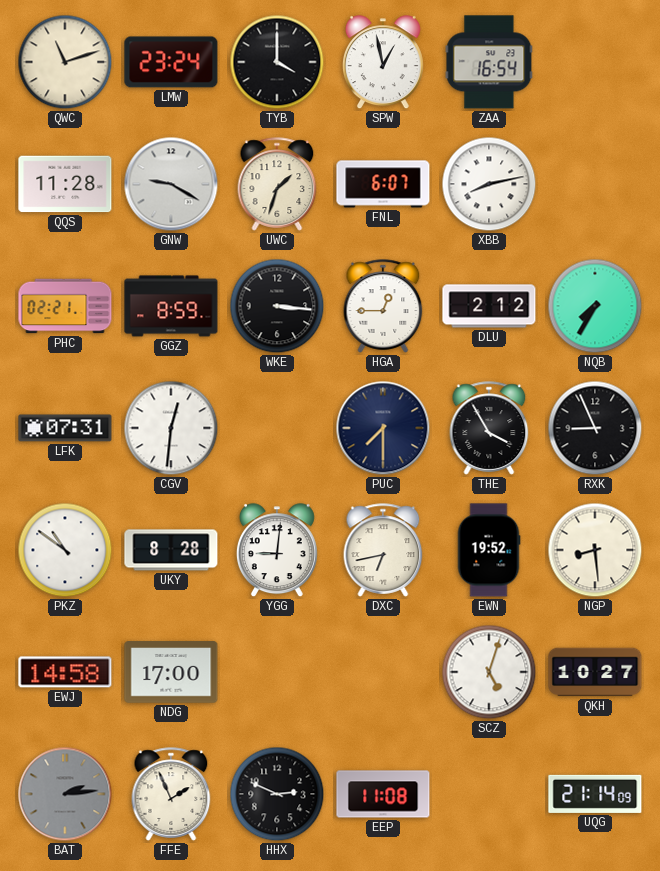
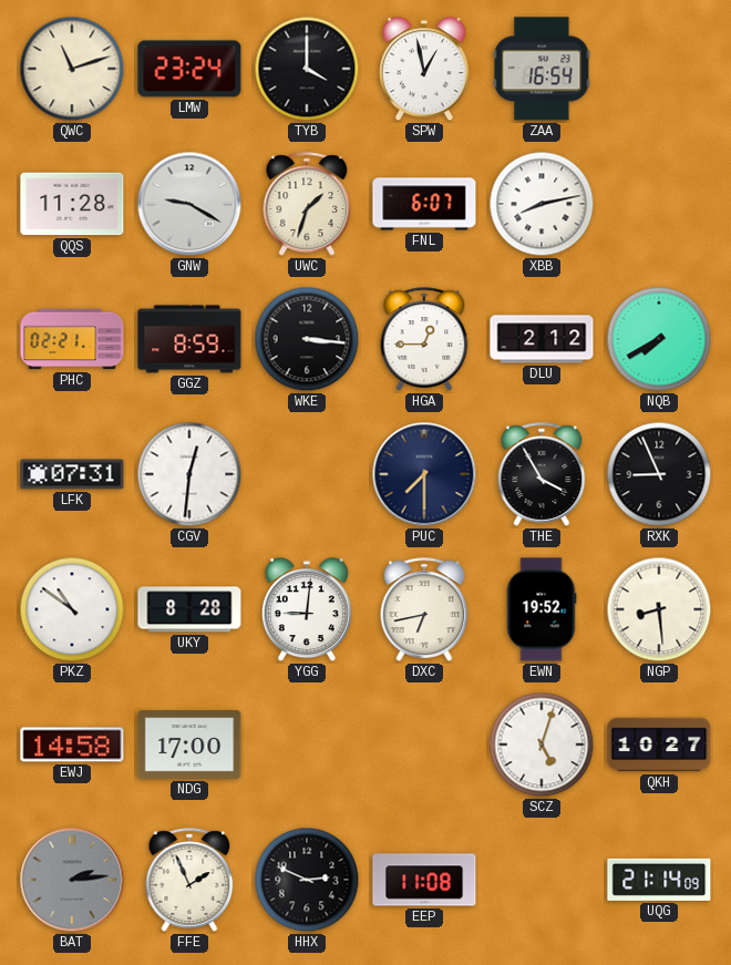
NQB: 7:35 -> 7:40
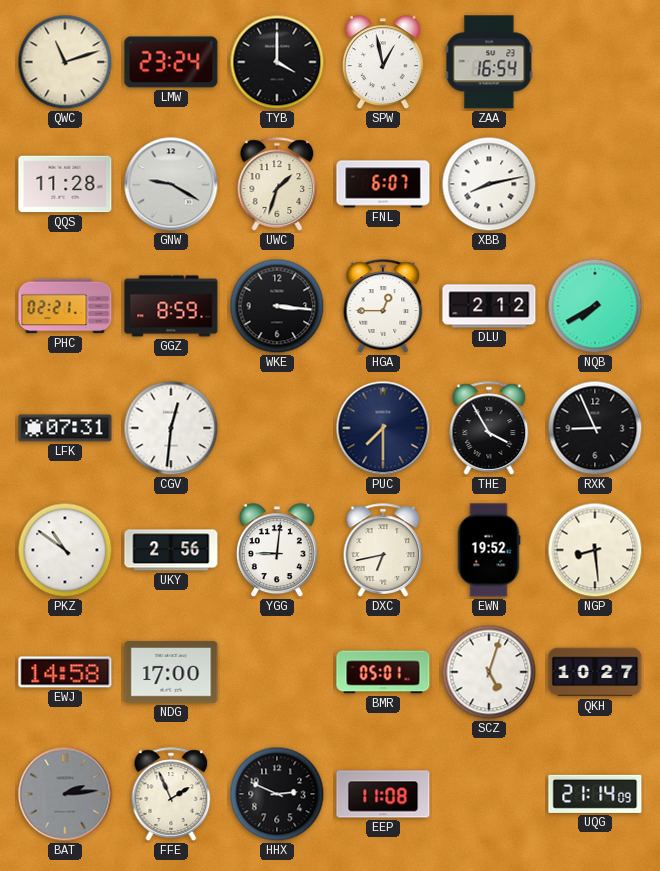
UKY: 8:28 -> 2:56
BMR: none -> 05:01
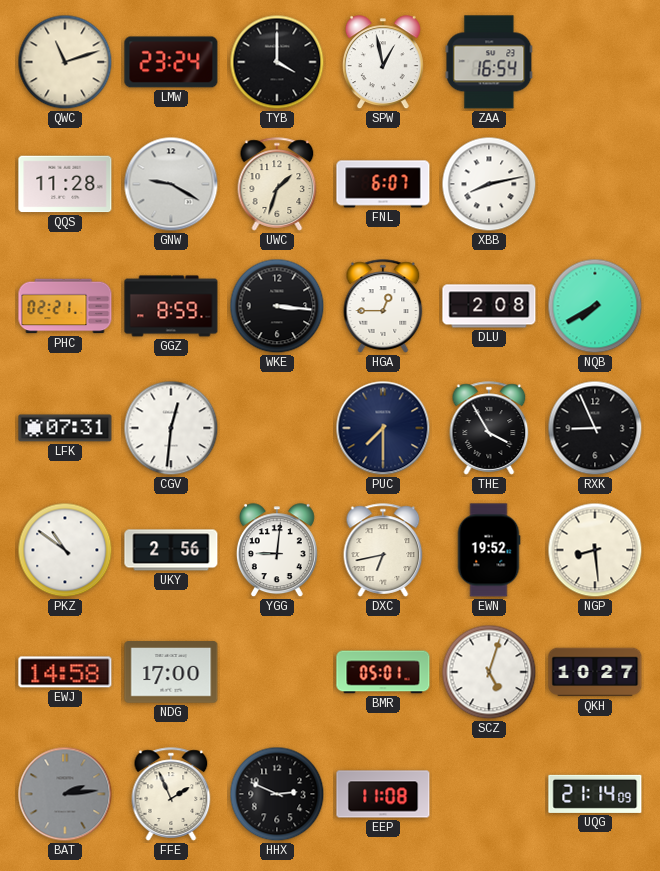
DLU: 2:12 -> 2:08
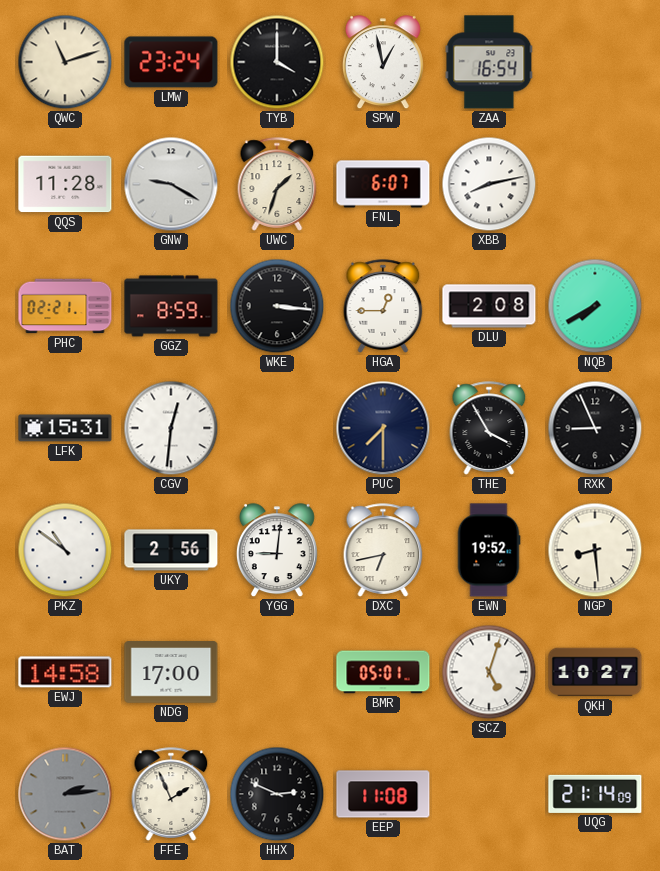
LFK: 07:31 -> 15:31
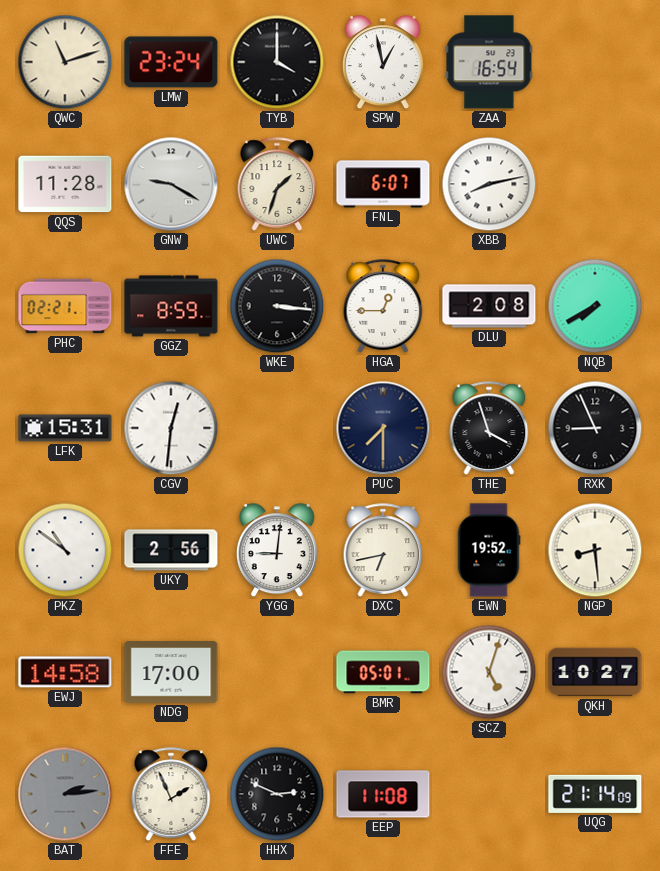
THE: 3:55 -> 3:57
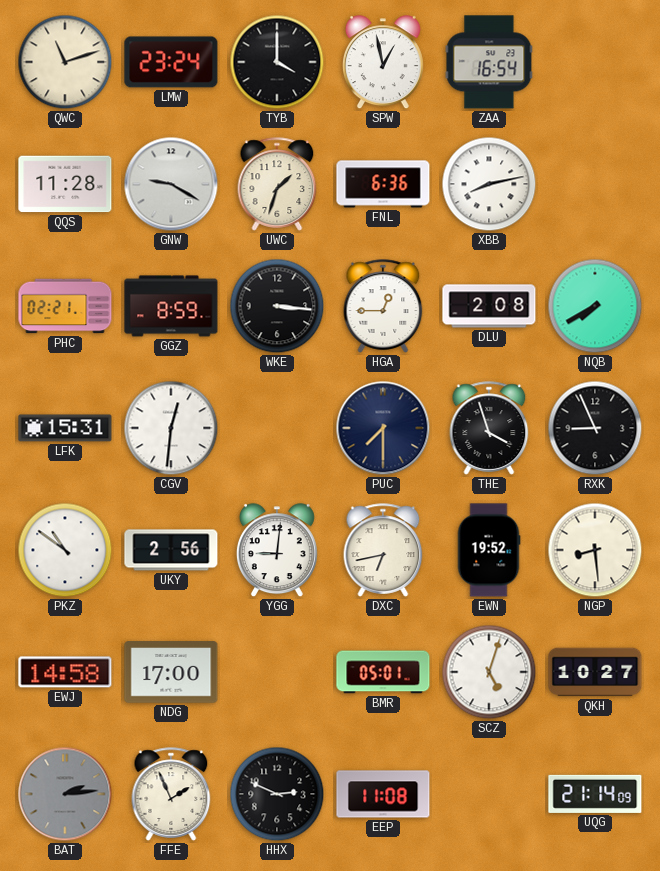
FNL: 6:07 -> 6:36
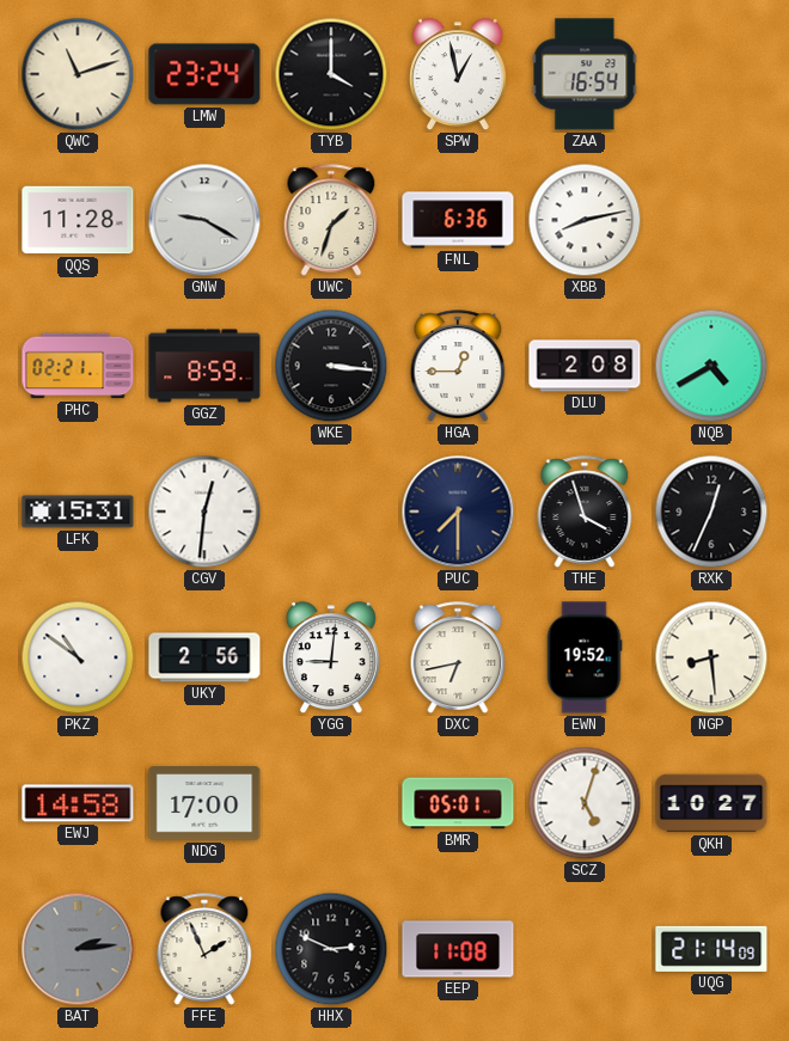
NQB: 7:40 -> 4:40
RXK: 8:56 -> 12:34
